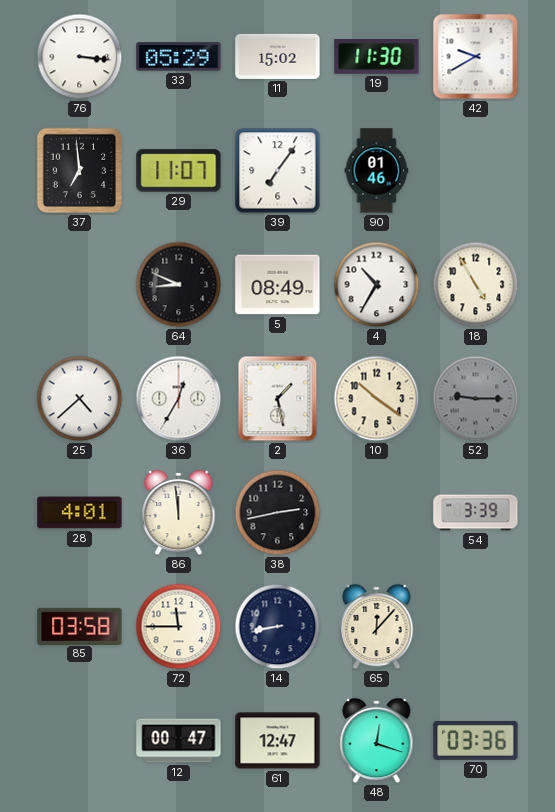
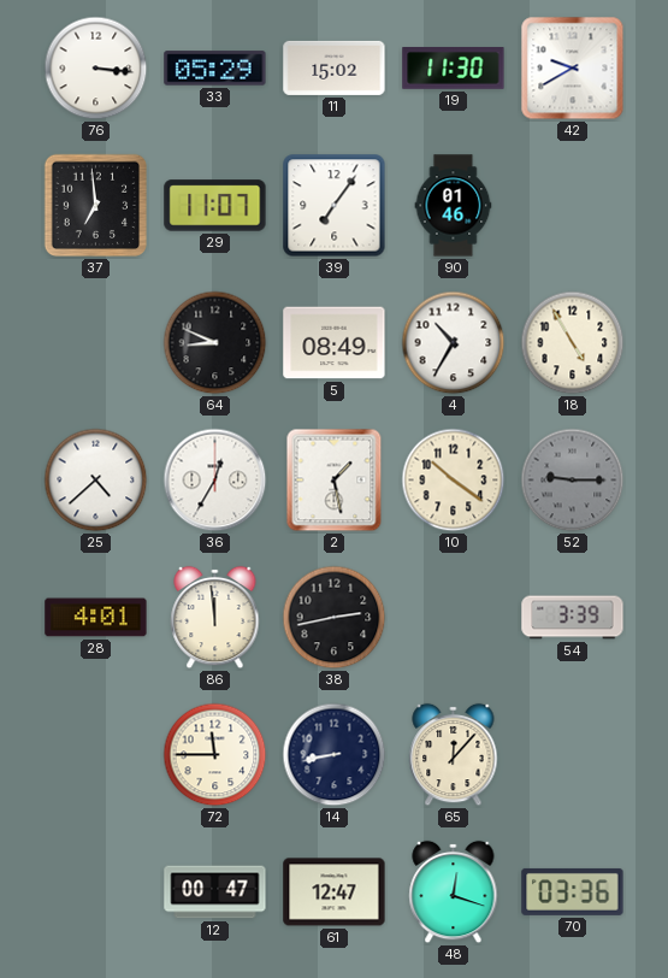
85: 03:58 -> none
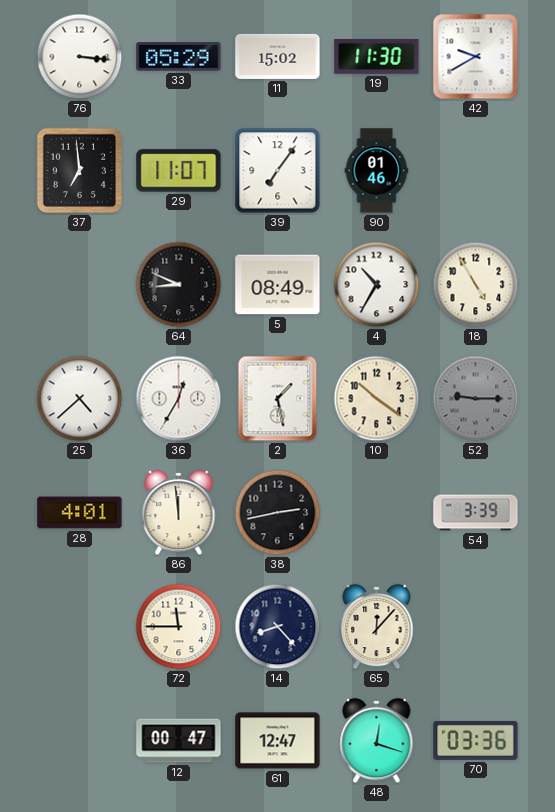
14: 8:43 -> 8:23
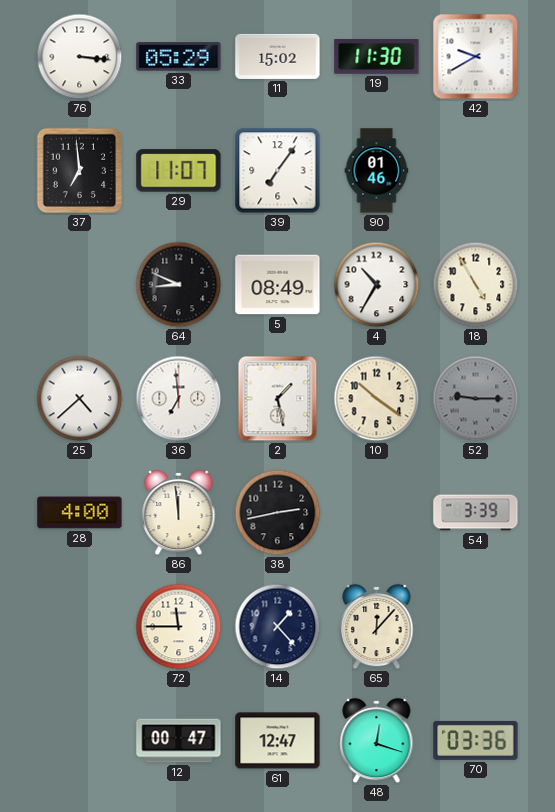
36: 12:35 -> 6:59
28: 4:01 -> 4:00
14: 8:23 -> 1:23
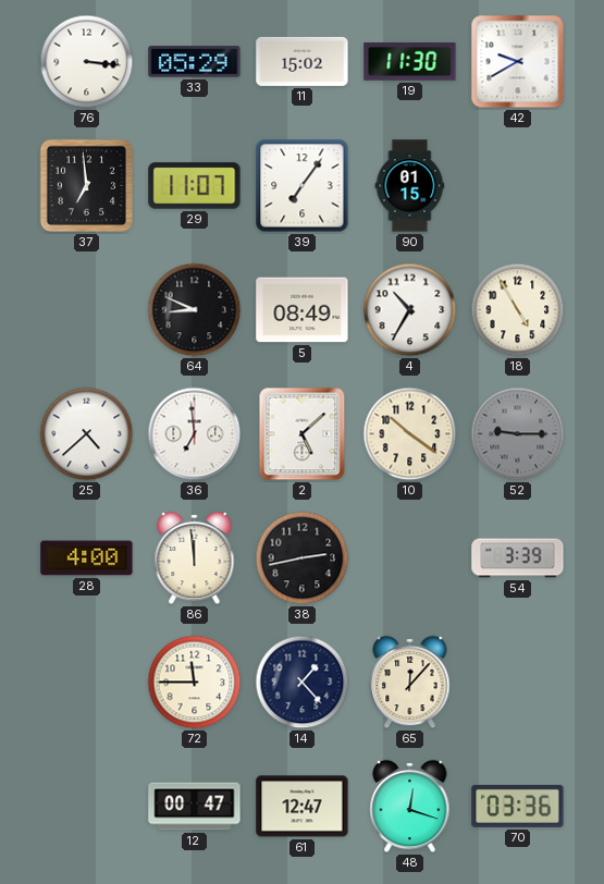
90: 01:46 -> 01:15
2: 1:28 -> 5:08
